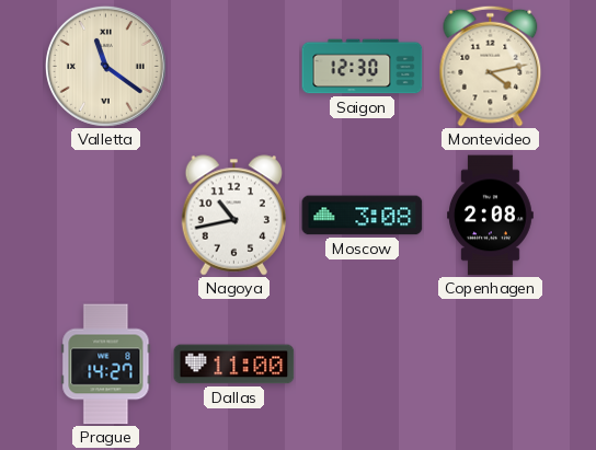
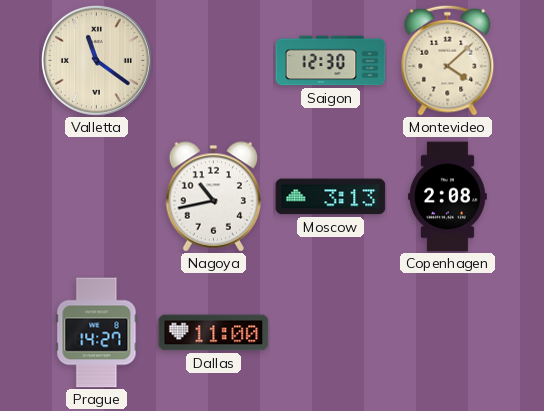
Montevideo: 4:13 -> 4:08
Moscow: 3:08 -> 3:13
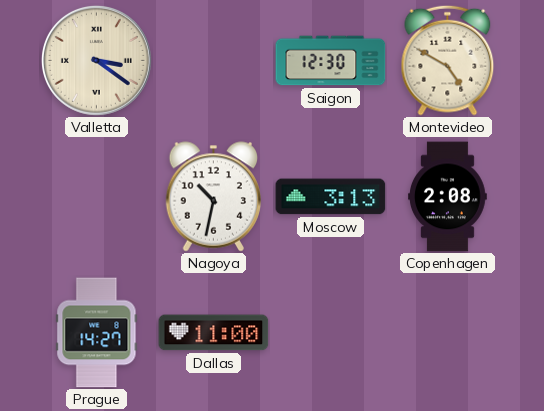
Valletta: 11:21 -> 3:21
Montevideo: 4:08 -> 4:50
Nagoya: 10:43 -> 10:32
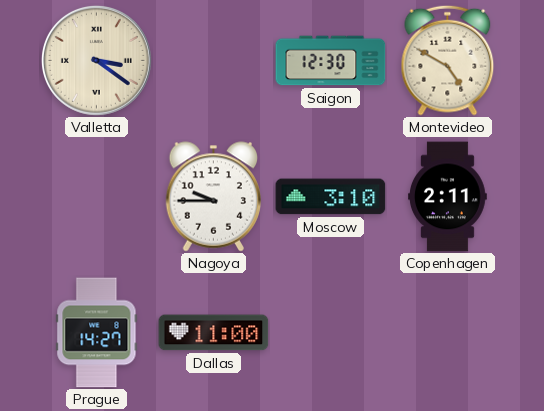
Nagoya: 10:32 -> 9:45
Moscow: 3:13 -> 3:10
Copenhagen: 2:08 -> 2:11
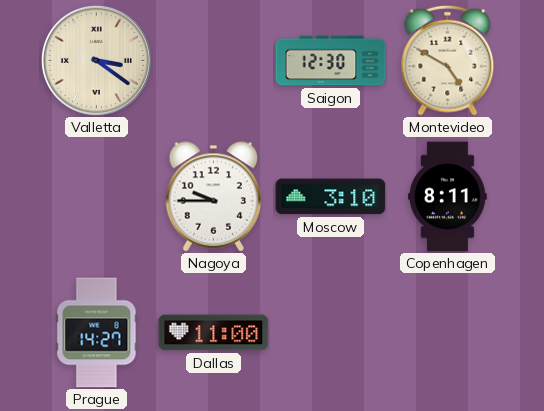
Copenhagen: 2:11 -> 8:11
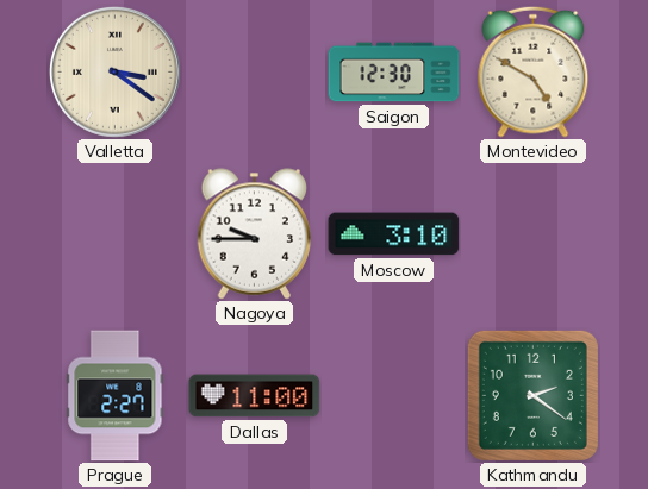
Copenhagen: 8:11 -> none
Prague: 14:27 -> 2:27
Kathmandu: none -> 2:21
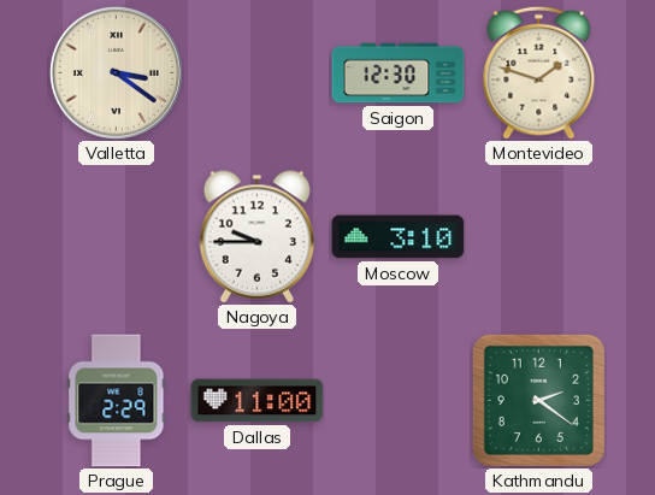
Montevideo: 4:50 -> 1:48
Prague: 2:27 -> 2:29
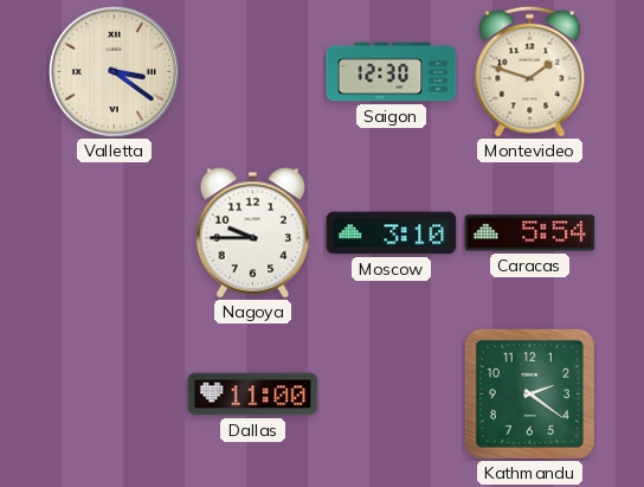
Caracas: none -> 5:54
Prague: 2:29 -> none
